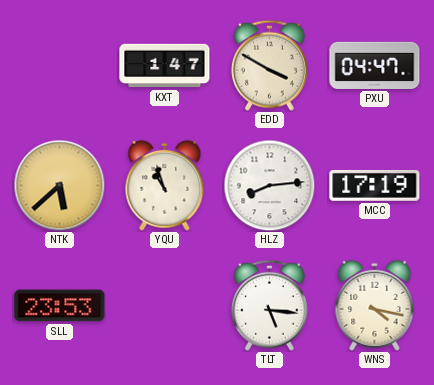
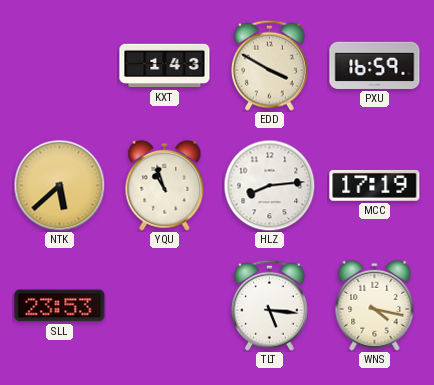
KXT: 1:47 -> 1:43
PXU: 04:47 -> 16:59
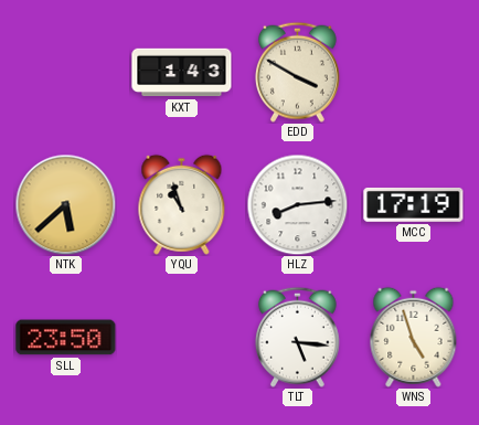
PXU: 16:59 -> none
SLL: 23:53 -> 23:50
WNS: 4:17 -> 4:57
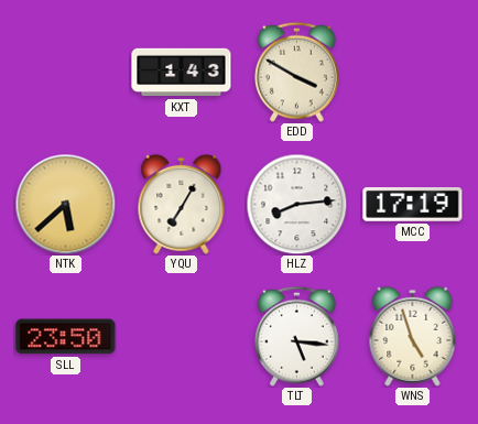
YQU: 10:57 -> 7:05
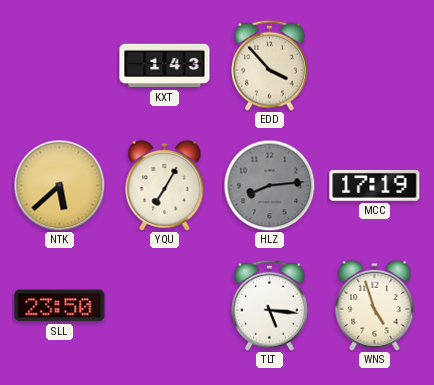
EDD: 3:50 -> 3:53
HLZ dial: white -> grey
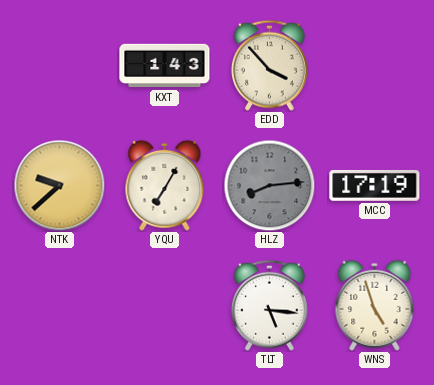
NTK: 5:38 -> 9:38
SLL: 23:50 -> none
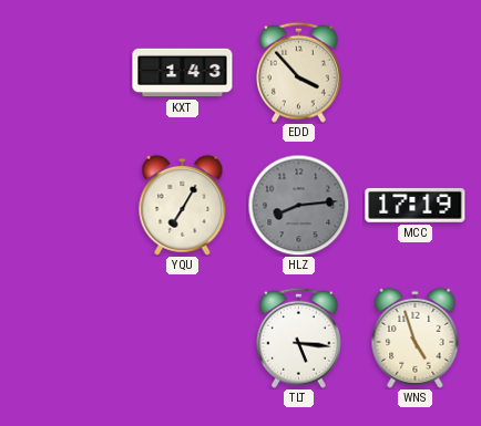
NTK: 9:38 -> none
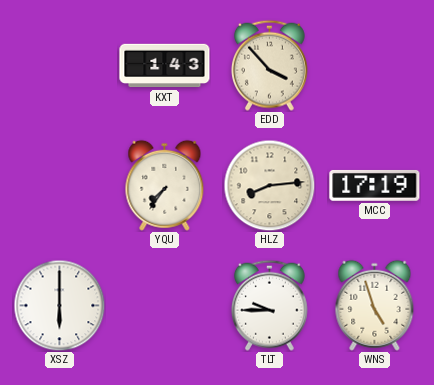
YQU: 7:05 -> 7:36
HLZ dial: grey -> cream
XSZ: none -> 6:00
TLT: 5:16 -> 9:45
